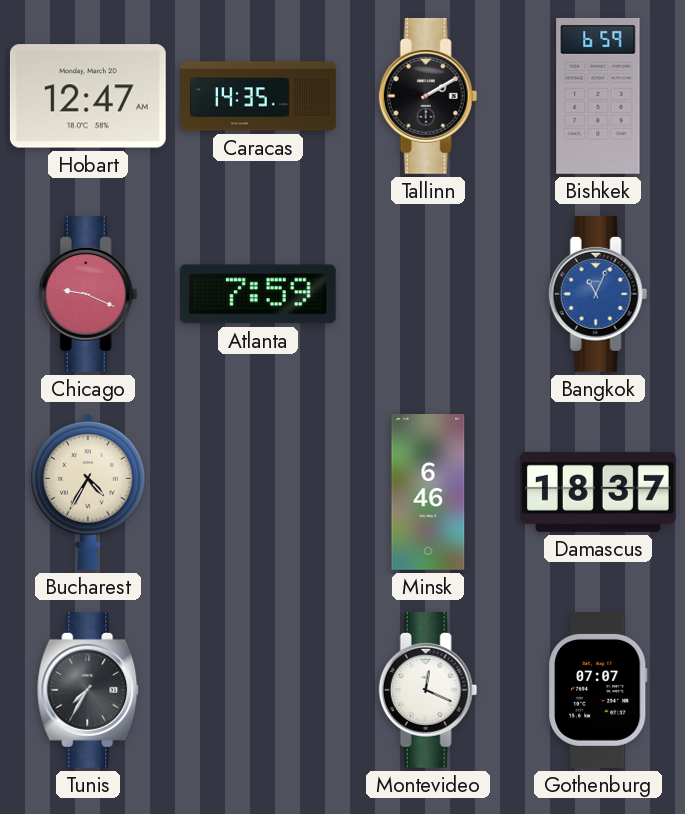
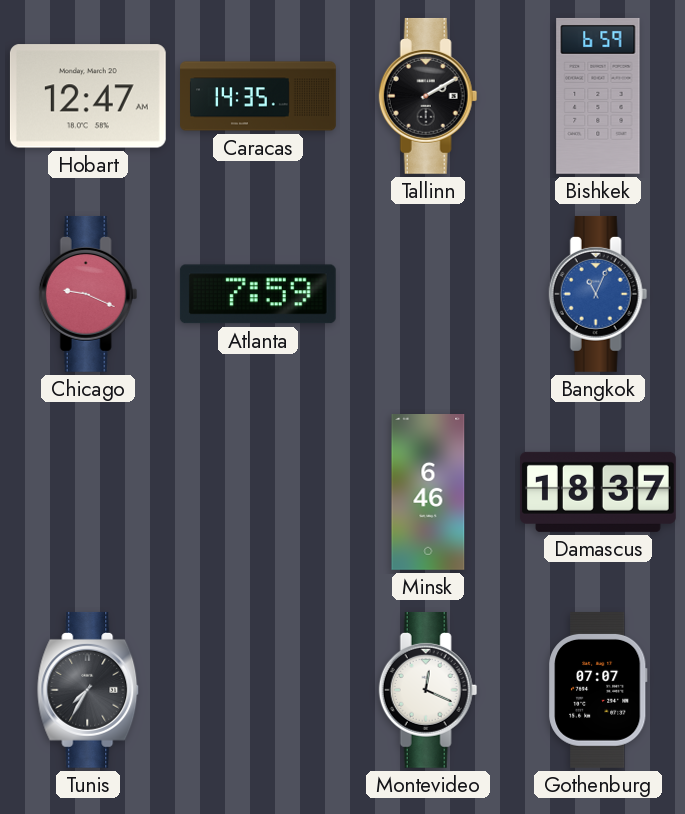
Bucharest: 4:35 -> none
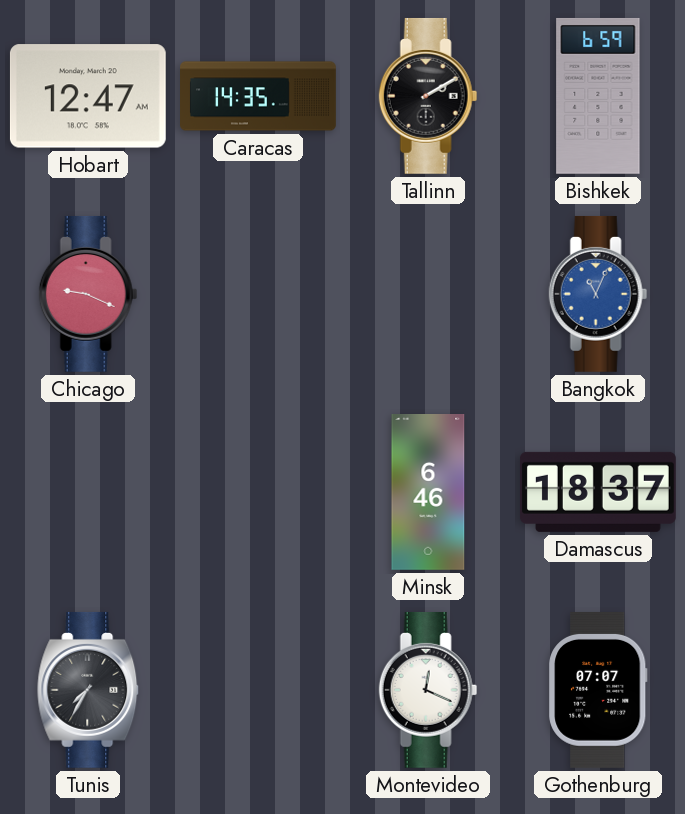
Atlanta: 7:59 -> none
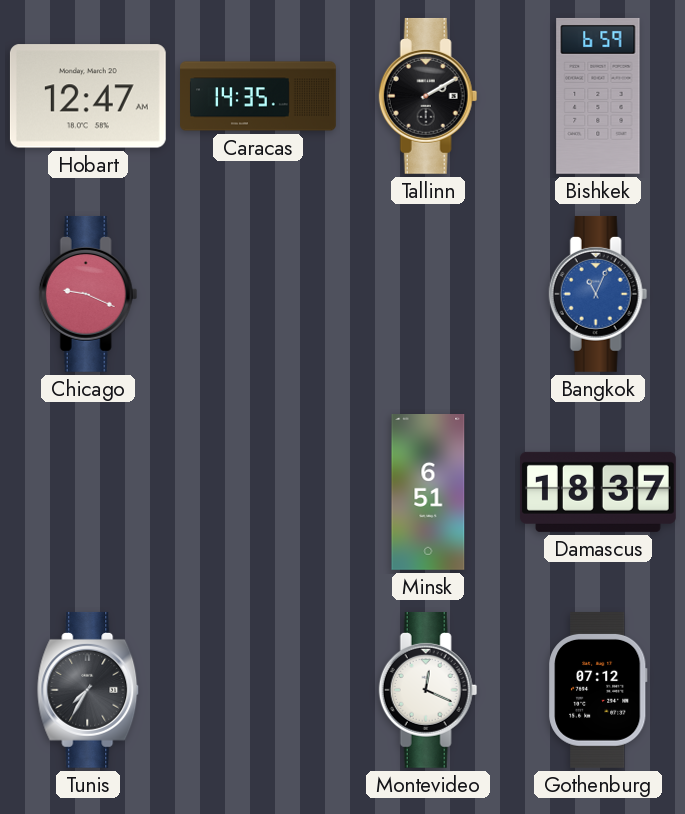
Minsk: 6:46 -> 6:51
Gothenburg: 07:07 -> 07:12
